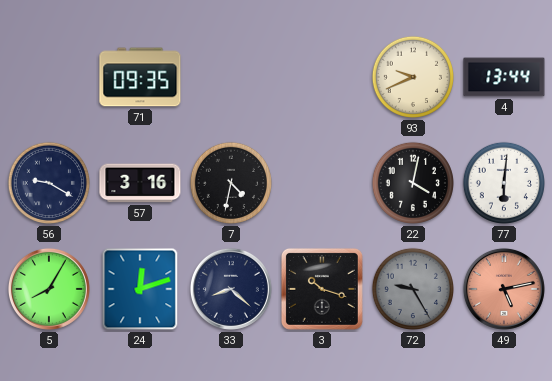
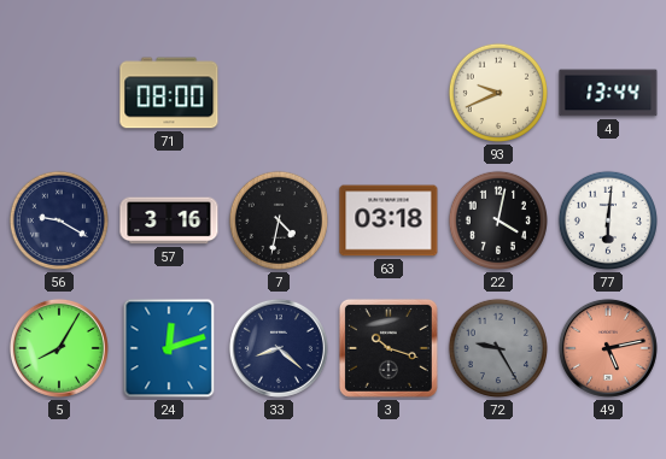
71: 09:35 -> 08:00
63: none -> 03:18
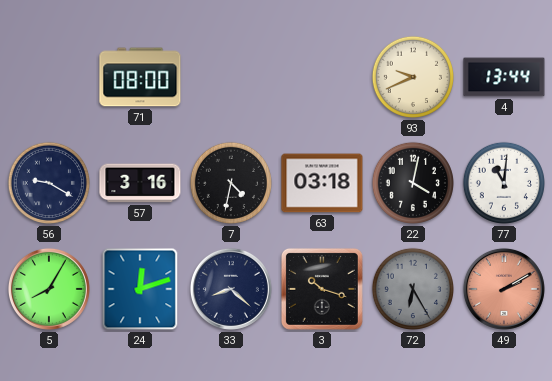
77: 6:01 -> 11:01
72: 9:25 -> 6:25
49: 5:13 -> 2:10
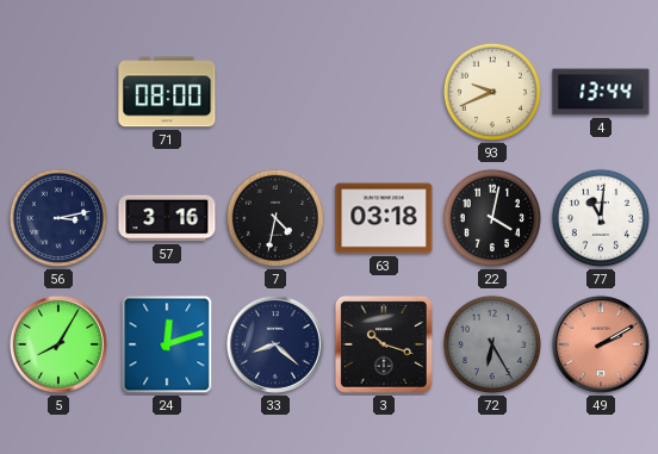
56: 9:20 -> 3:13
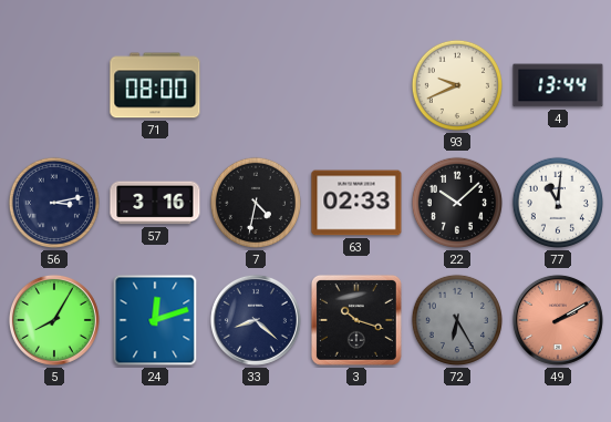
63: 03:18 -> 02:33
22: 4:02 -> 10:08
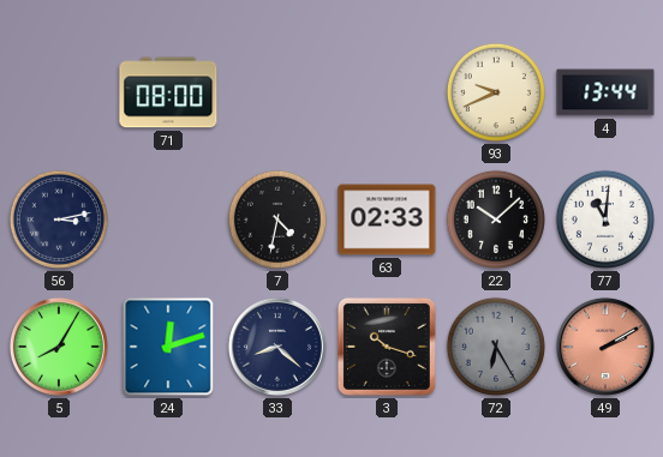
57: 3:16 -> none
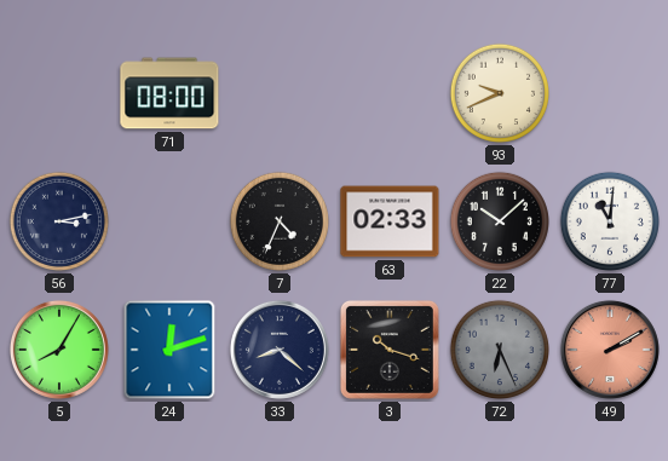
4: 13:44 -> none
7: 4:32 -> 4:34
72: 6:25 -> 6:26
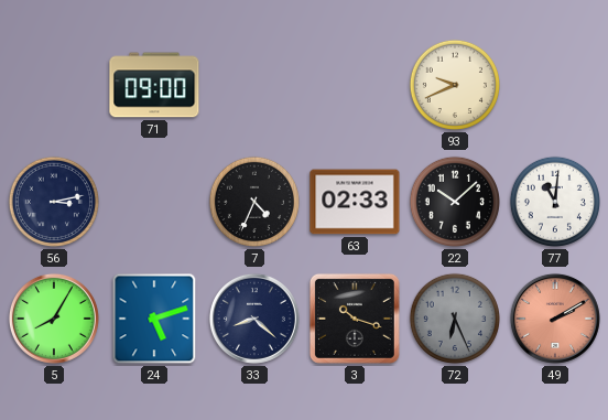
71: 08:00 -> 09:00
24: 12:12 -> 5:12
